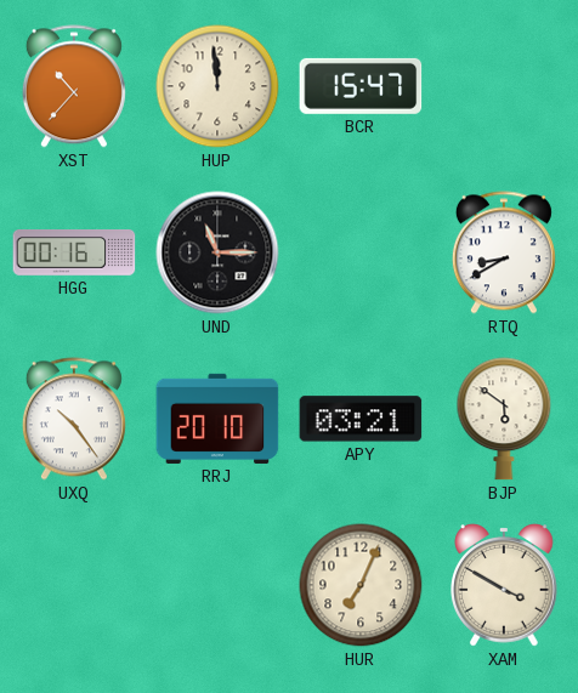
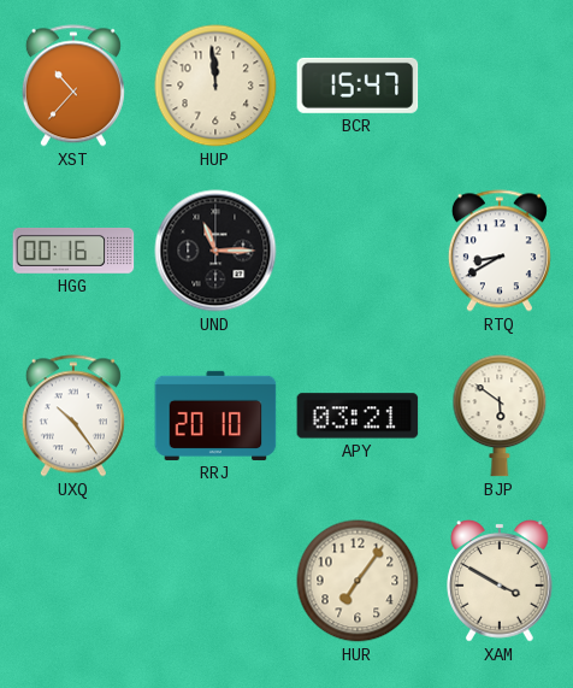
HUR: 7:04 -> 7:06
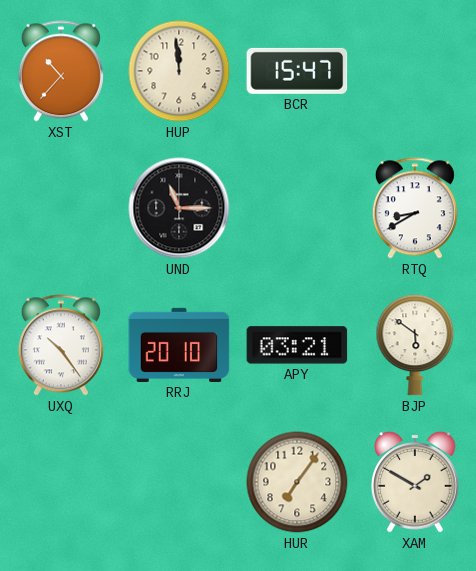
HGG: 00:16 -> none
XAM: 3:50 -> 1:50
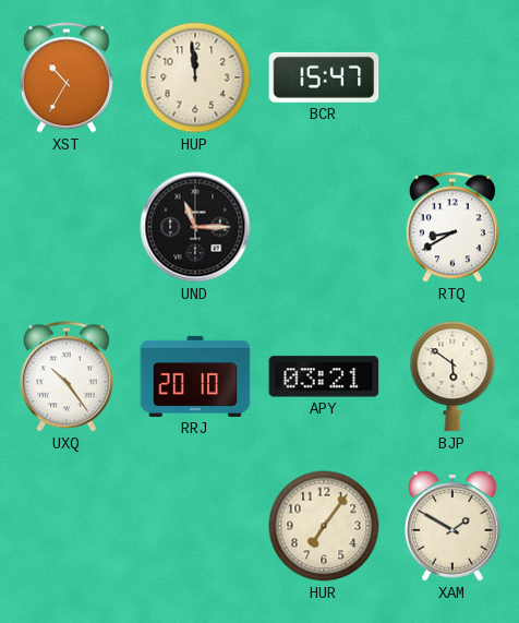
XST: 10:37 -> 10:35
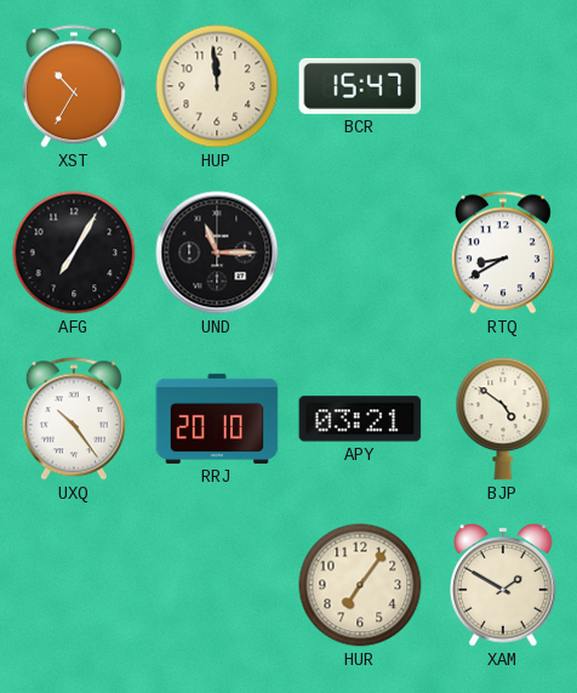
AFG: none -> 7:05
BJP: 5:51 -> 4:51
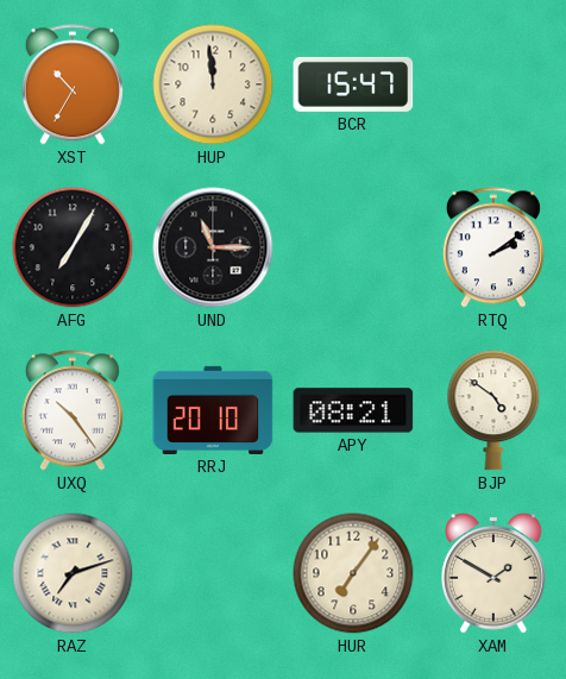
RTQ: 8:40 -> 2:09
APY: 03:21 -> 08:21
RAZ: none -> 7:12
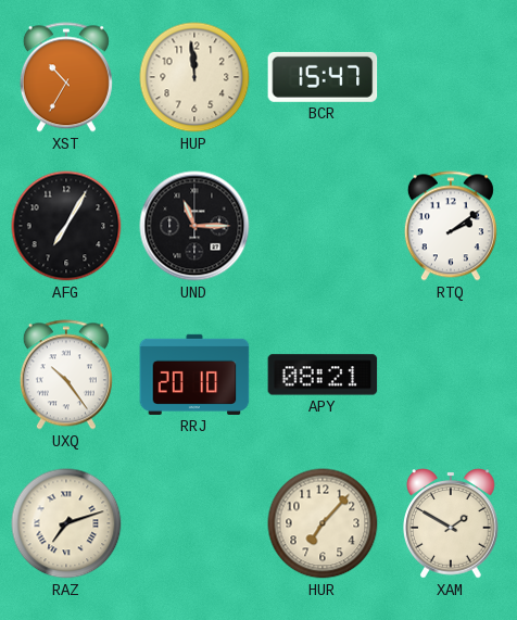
BJP: 4:51 -> none
HUR: 7:06 -> 7:07
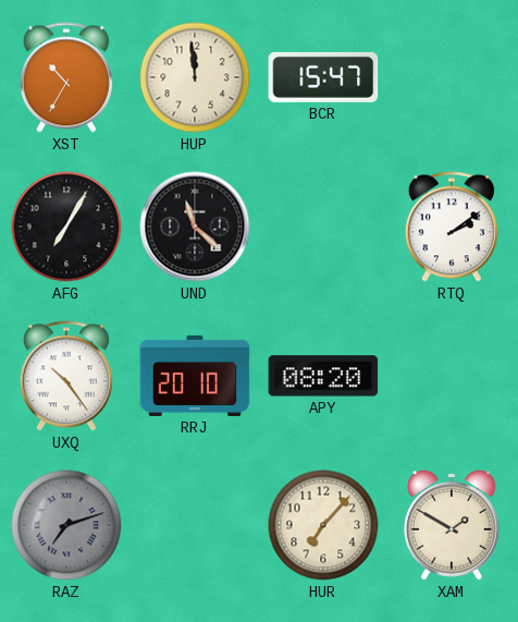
UND: 11:15 -> 11:22
APY: 08:21 -> 08:20
RAZ dial: cream -> grey
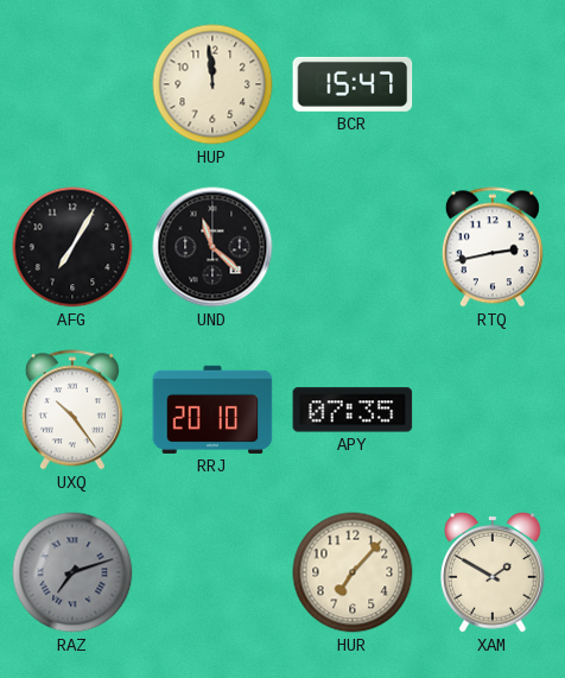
XST: 10:35 -> none
RTQ: 2:09 -> 2:43
APY: 08:20 -> 07:35
